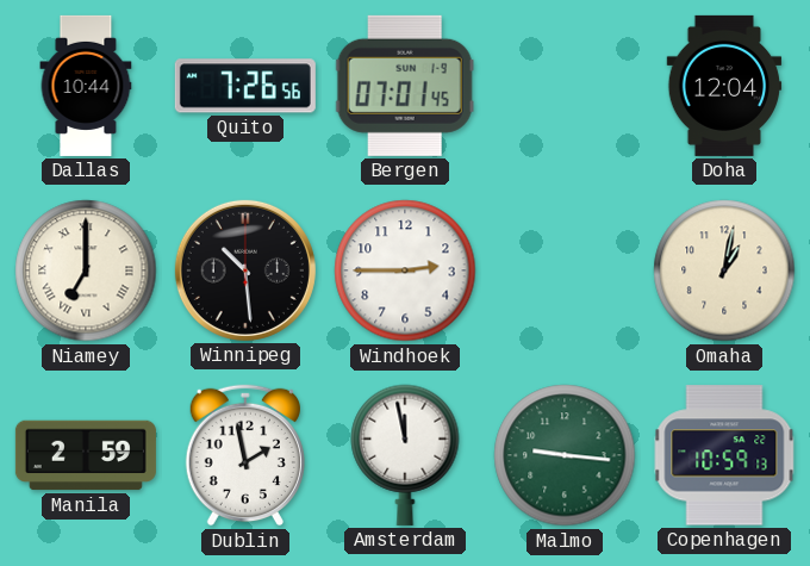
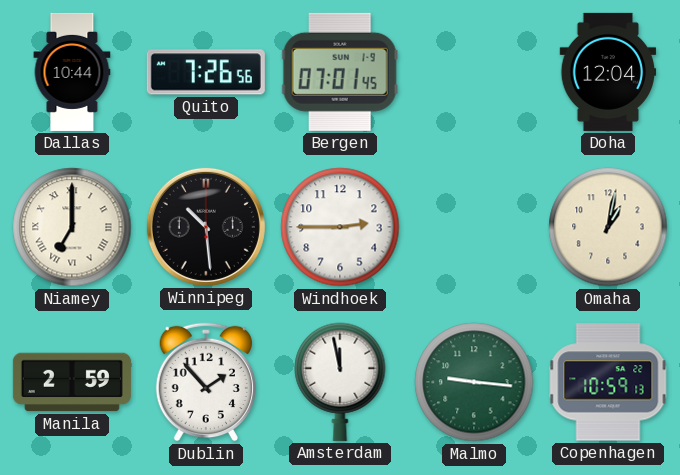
Dublin: 1:58 -> 1:53
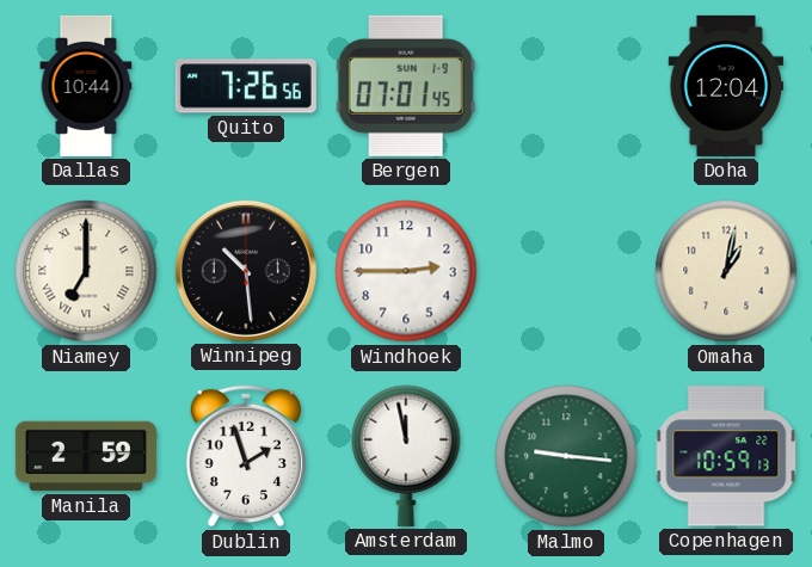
Dublin: 1:53 -> 1:57
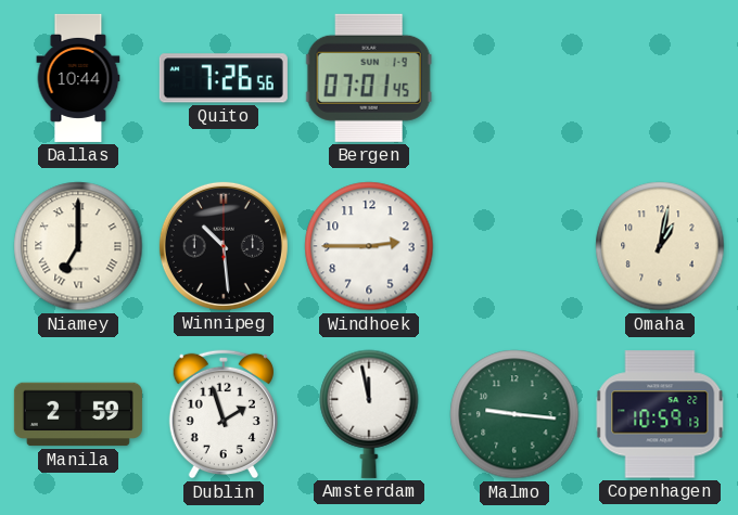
Doha: 12:04 -> none
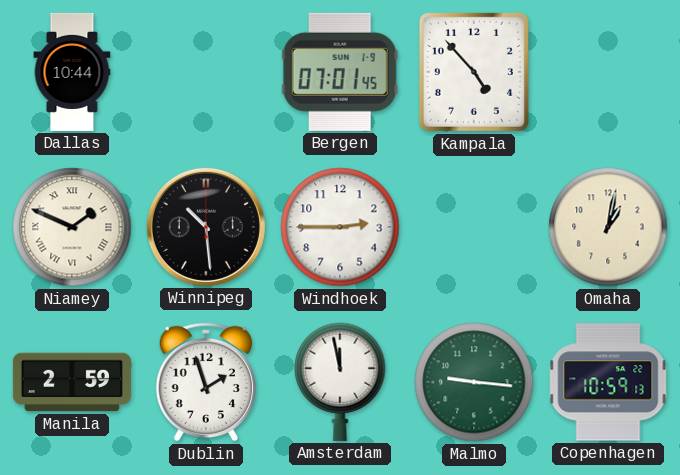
Quito: 7:26 -> none
Kampala: none -> 4:53
Niamey: 7:00 -> 1:49
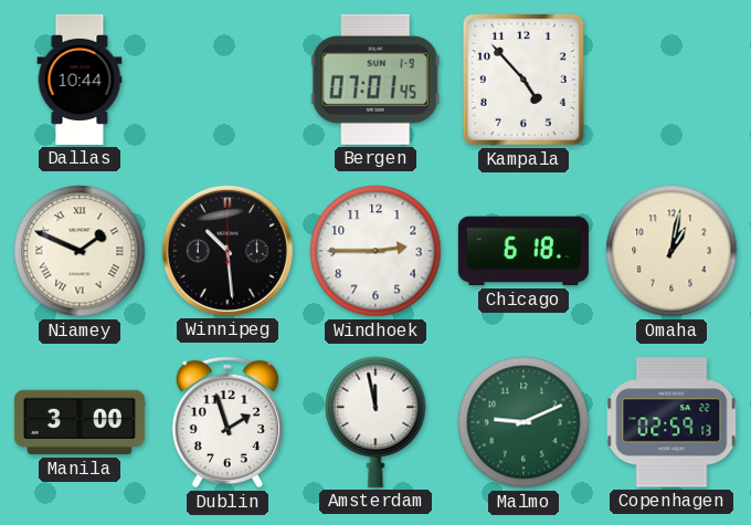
Chicago: none -> 6:18
Manila: 2:59 -> 3:00
Malmo: 9:16 -> 9:11
Copenhagen: 10:59 -> 02:59
